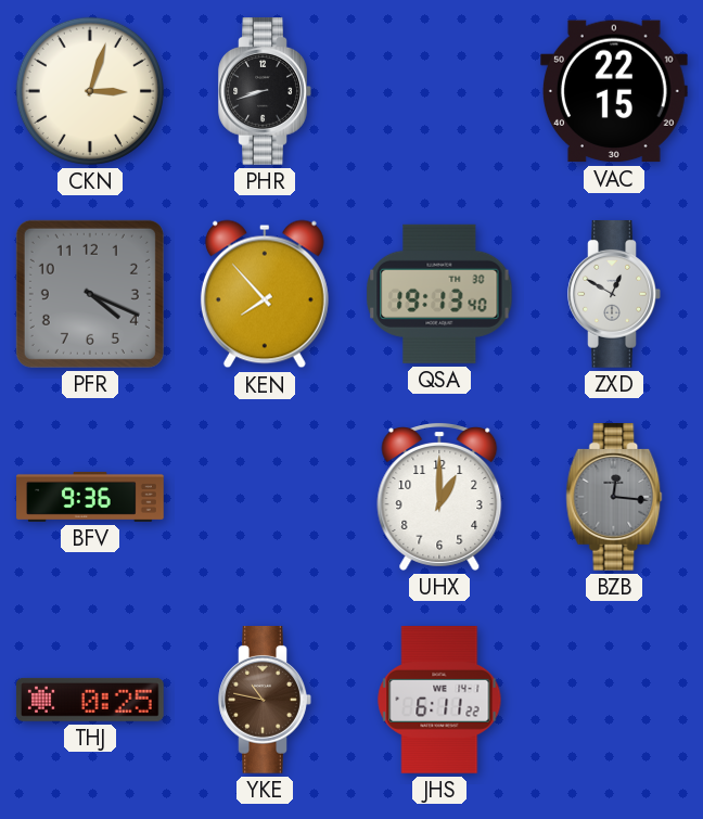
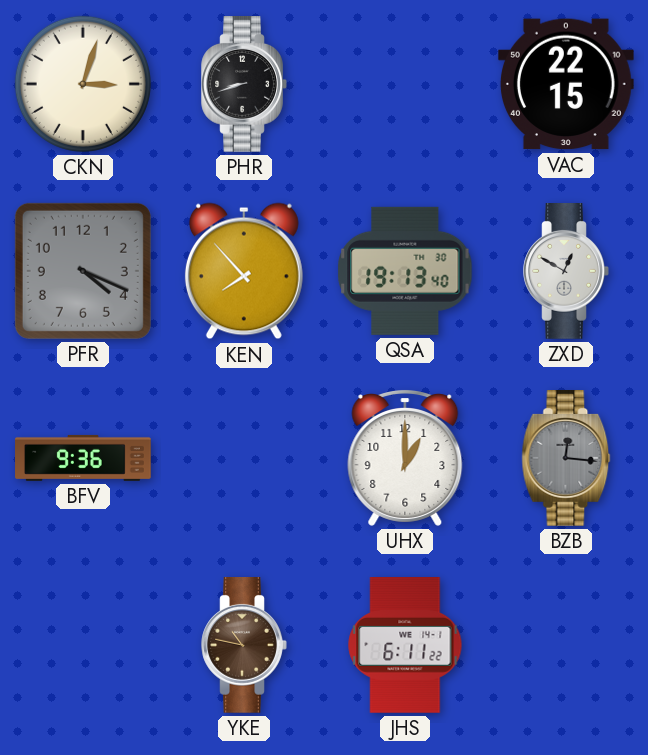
THJ: 0:25 -> none
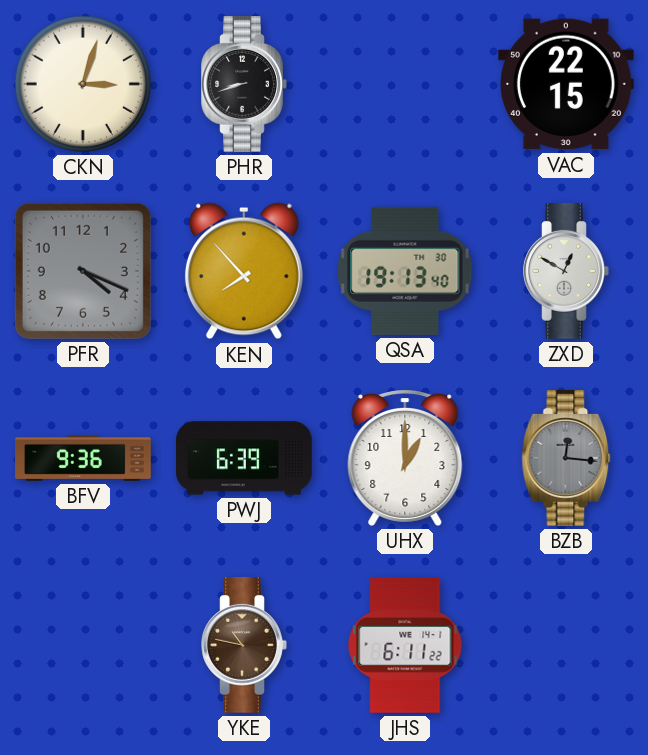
PWJ: none -> 6:39
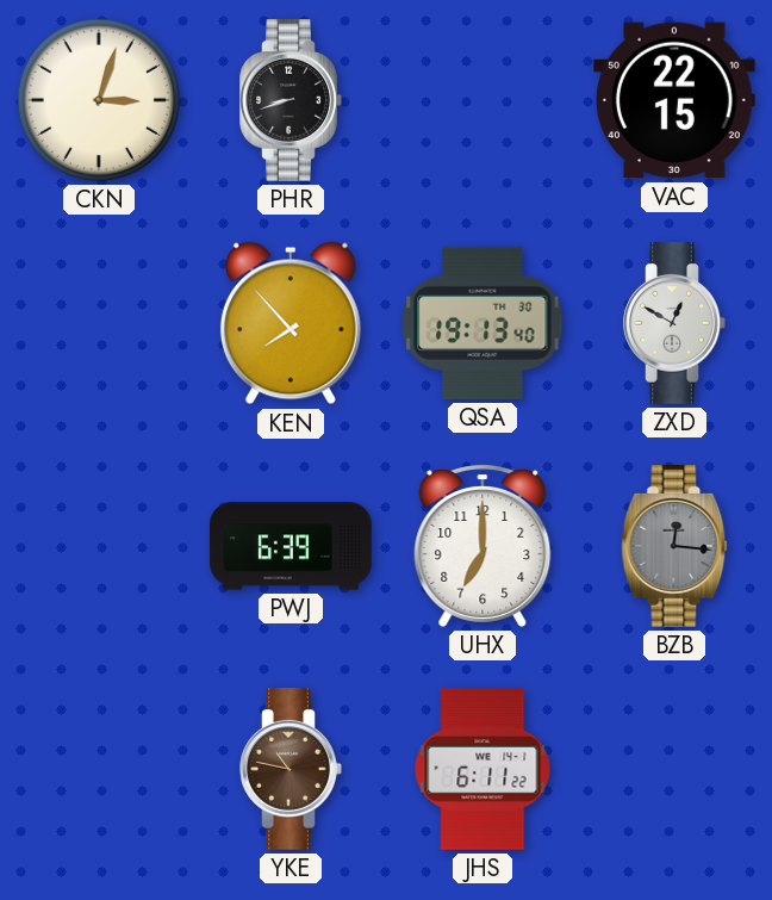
PFR: 4:19 -> none
BFV: 9:36 -> none
UHX: 1:00 -> 7:00
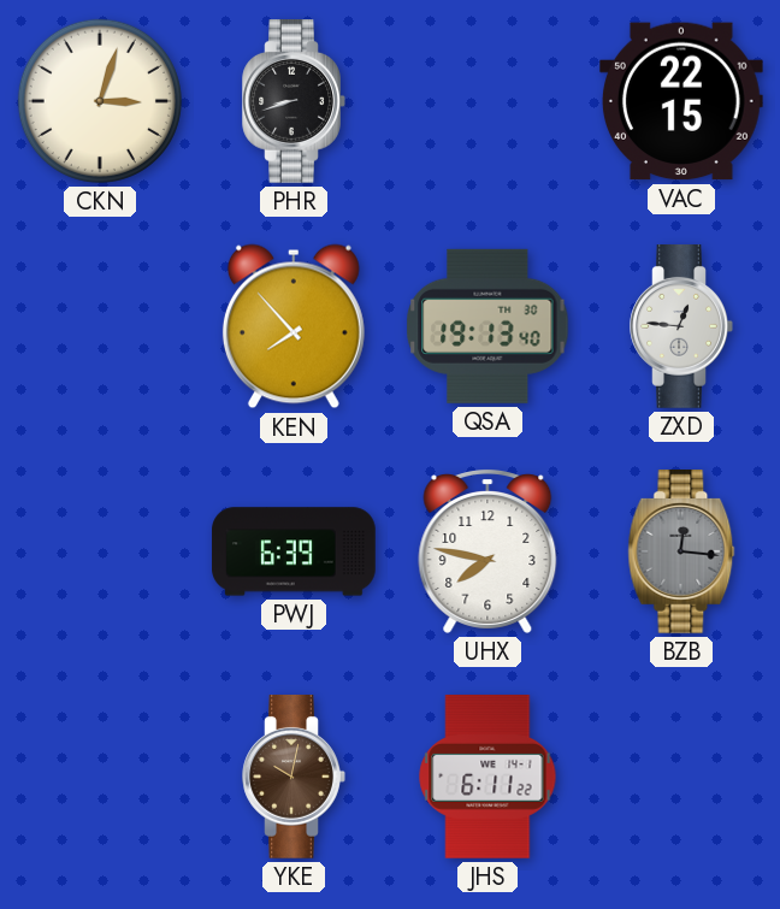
ZXD: 12:50 -> 12:46
UHX: 7:00 -> 7:47
YKE: 10:47 -> 10:02
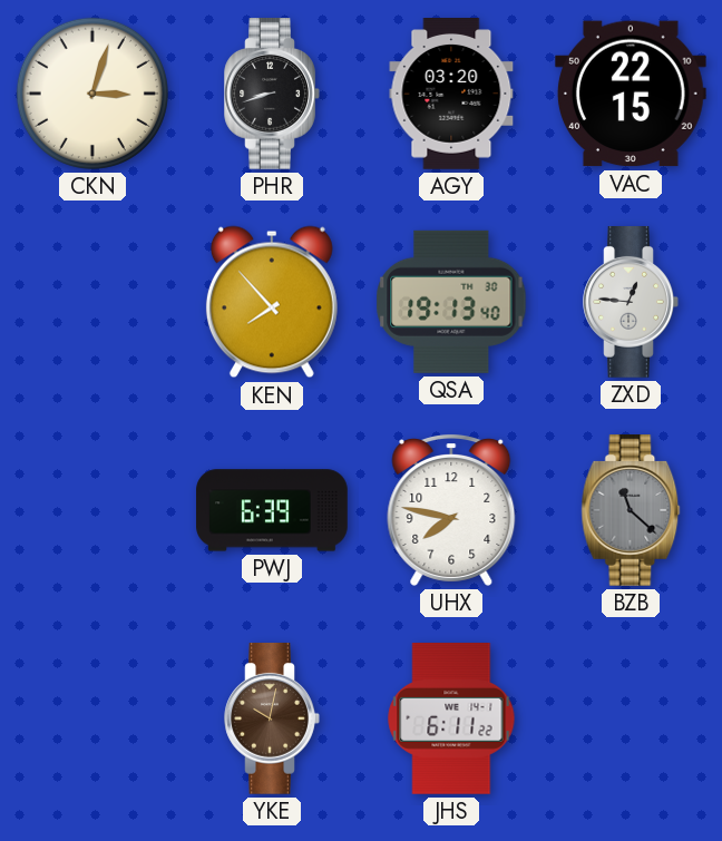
AGY: none -> 03:20
BZB: 12:16 -> 11:22
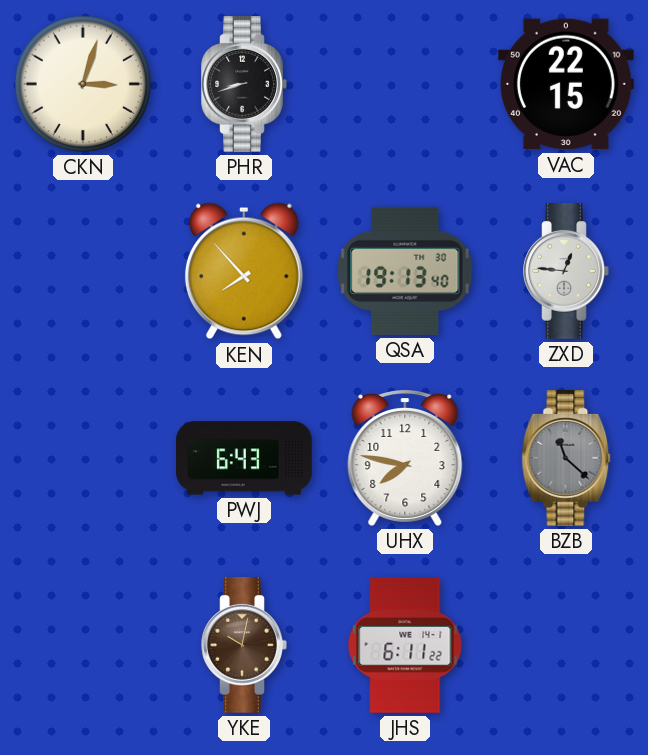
AGY: 03:20 -> none
PWJ: 6:39 -> 6:43
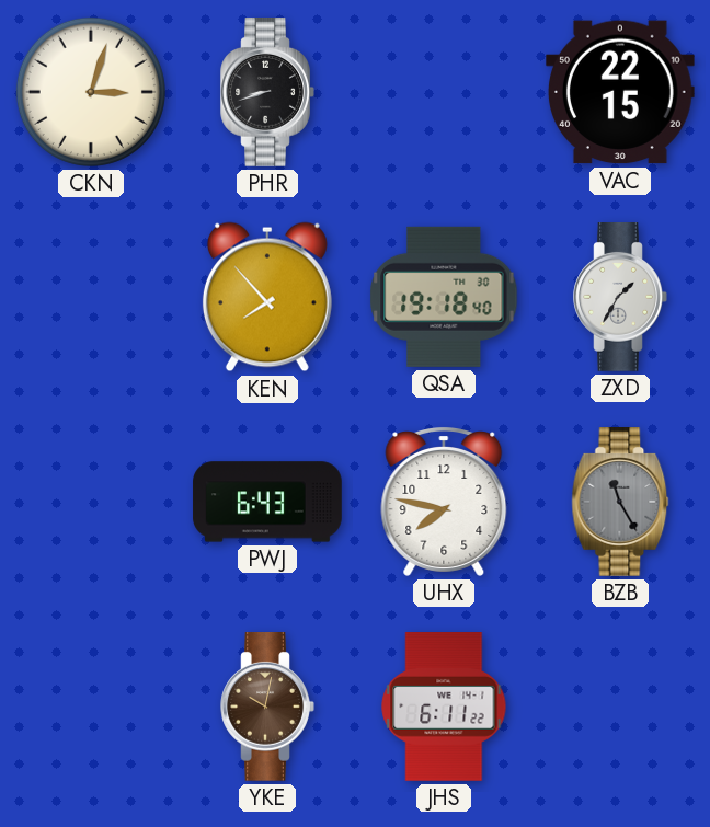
QSA: 19:13 -> 19:18
ZXD: 12:46 -> 1:35
BZB: 11:22 -> 11:25
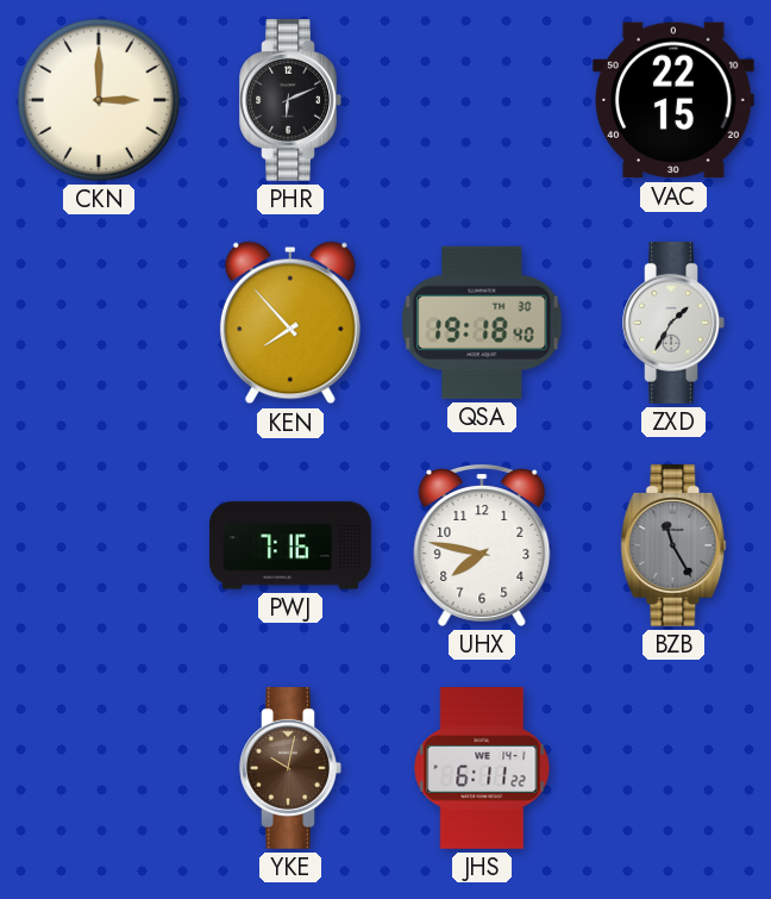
CKN: 3:03 -> 3:00
PHR: 8:42 -> 6:11
PWJ: 6:43 -> 7:16
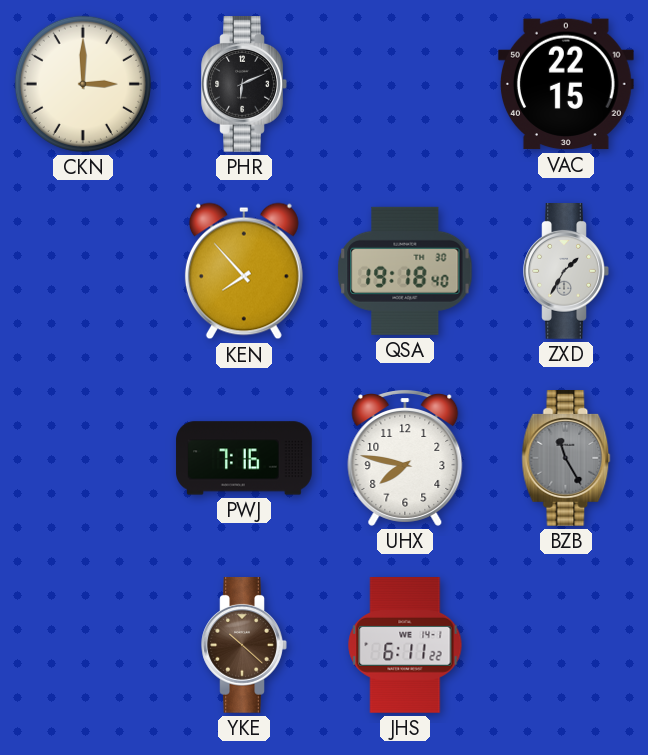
YKE: 10:02 -> 10:22
